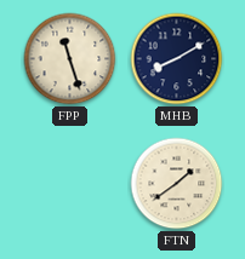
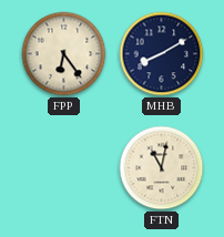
FPP: 11:27 -> 6:24
FTN: 1:39 -> 11:02
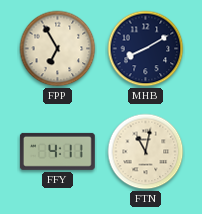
FPP: 6:24 -> 6:55
FFY: none -> 4:11
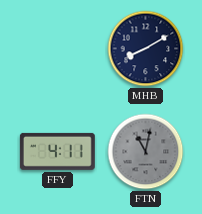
FPP: 6:55 -> none
FTN dial: cream -> grey
